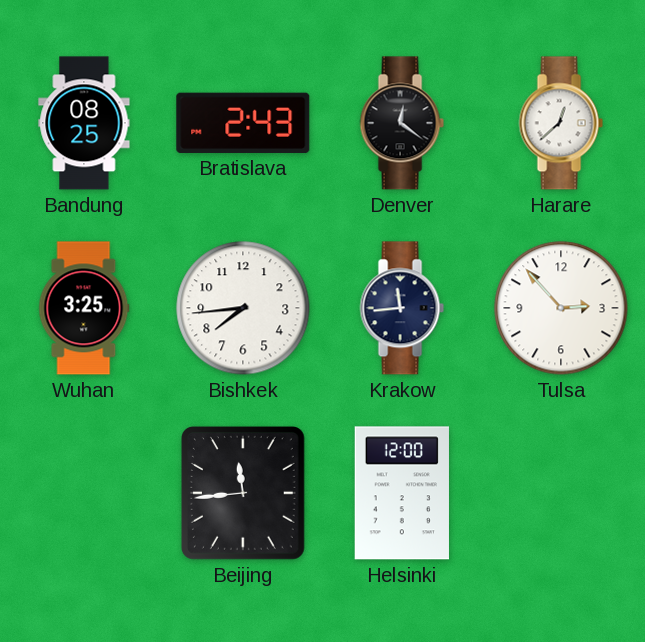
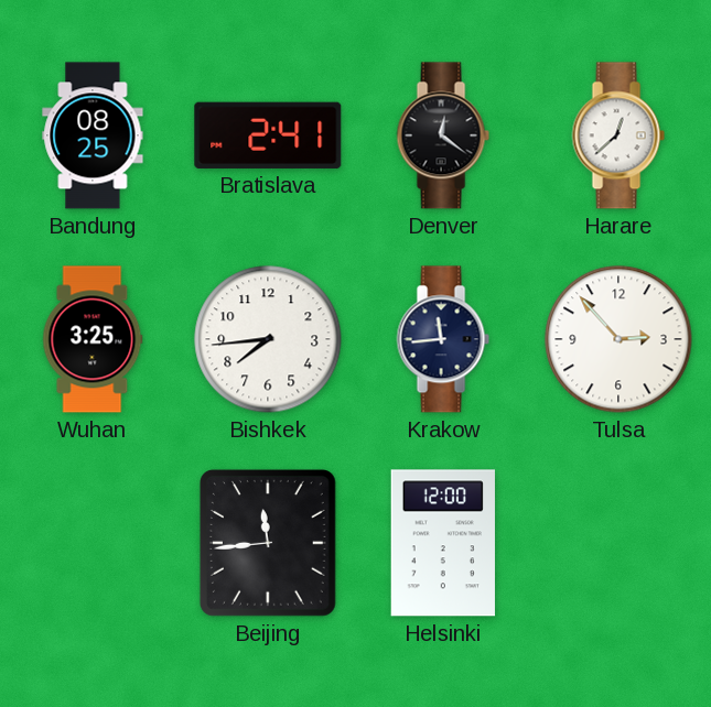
Bratislava: 2:43 -> 2:41
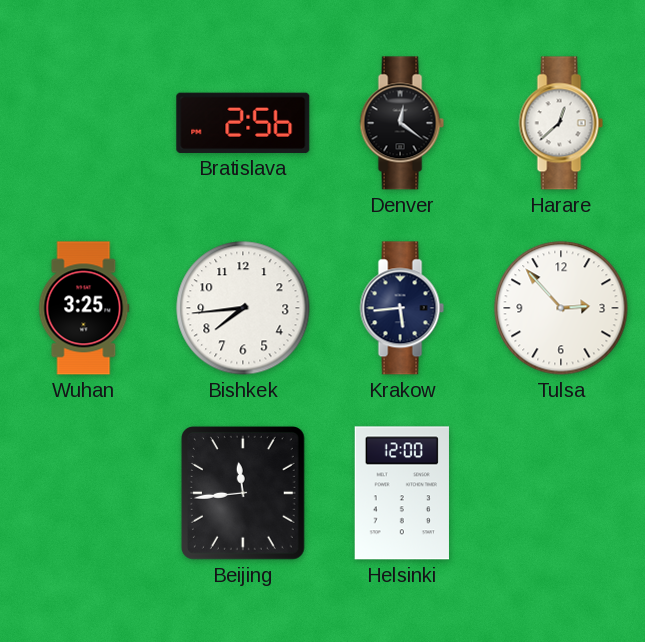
Bandung: 08:25 -> none
Bratislava: 2:41 -> 2:56
Krakow: 11:44 -> 5:44
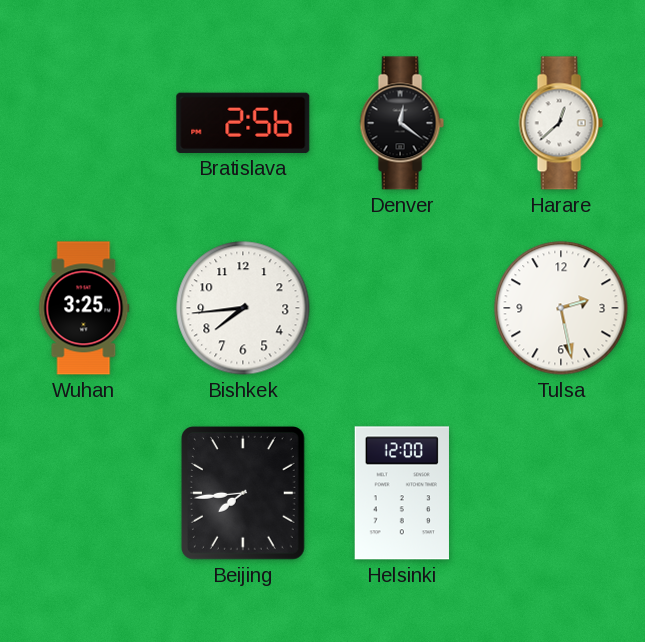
Krakow: 5:44 -> none
Tulsa: 2:53 -> 2:28
Beijing: 11:44 -> 7:44
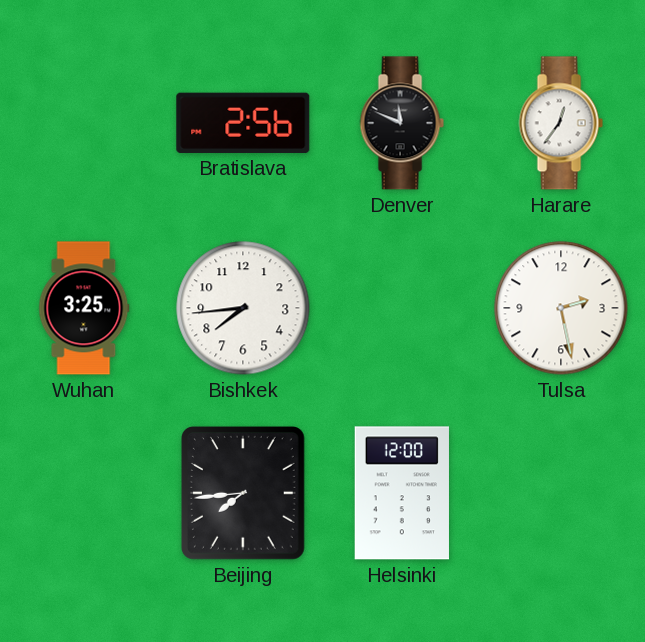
Denver: 12:21 -> 11:49
Harare: 12:38 -> 12:36
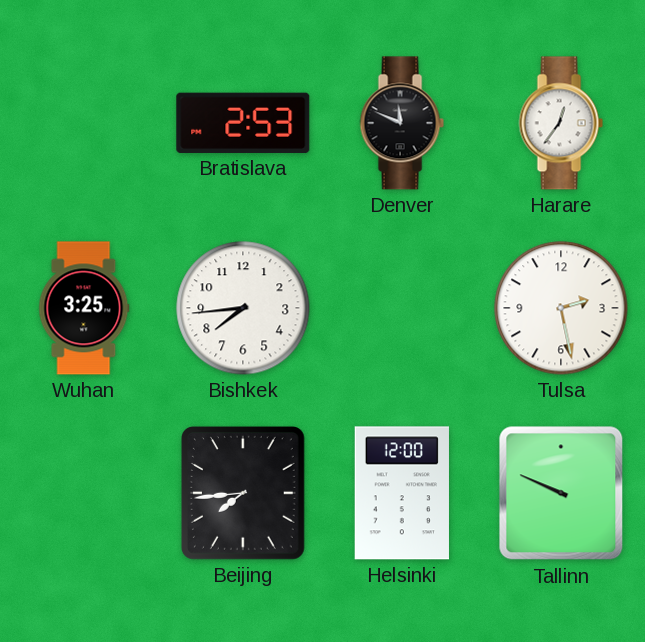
Bratislava: 2:56 -> 2:53
Tallinn: none -> 9:49
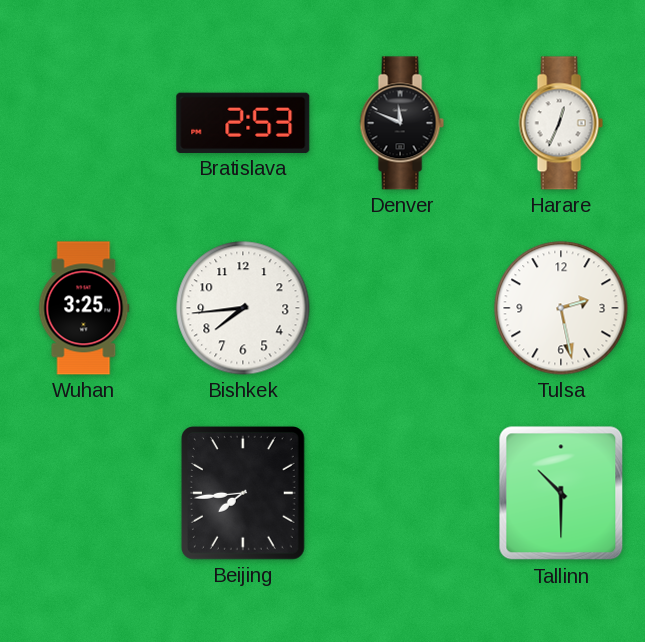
Harare: 12:36 -> 12:34
Helsinki: 12:00 -> none
Tallinn: 9:49 -> 10:30
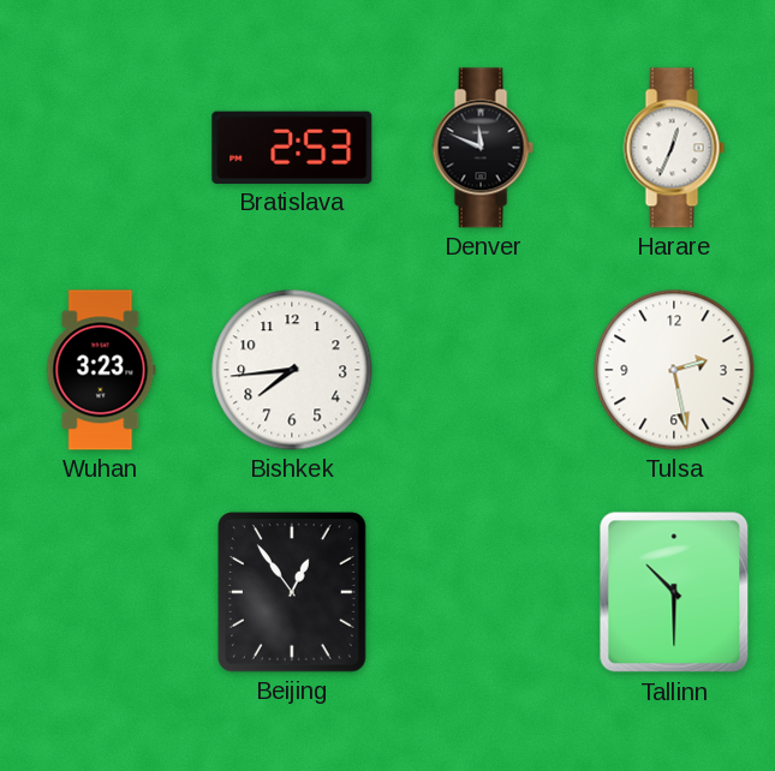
Wuhan: 3:25 -> 3:23
Beijing: 7:44 -> 12:54
